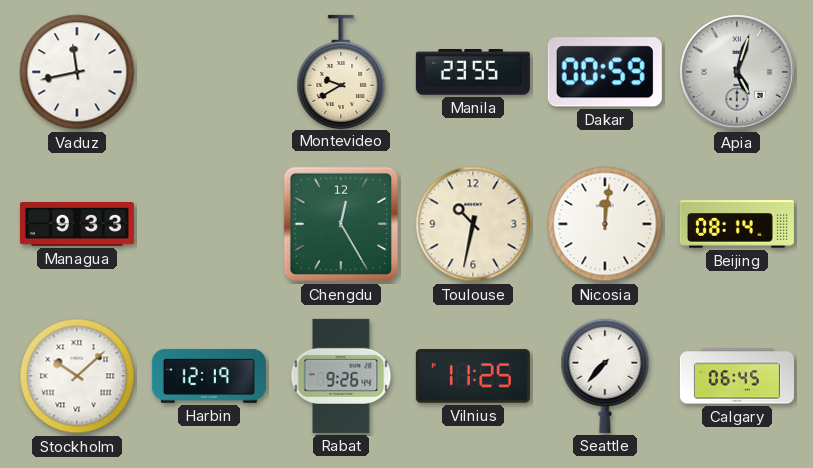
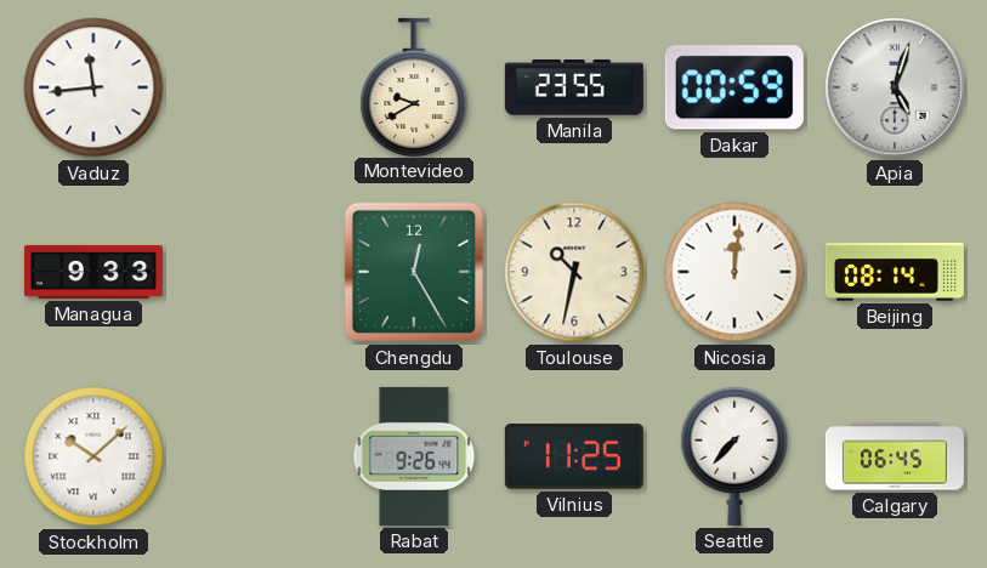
Vaduz: 11:43 -> 11:44
Harbin: 12:19 -> none
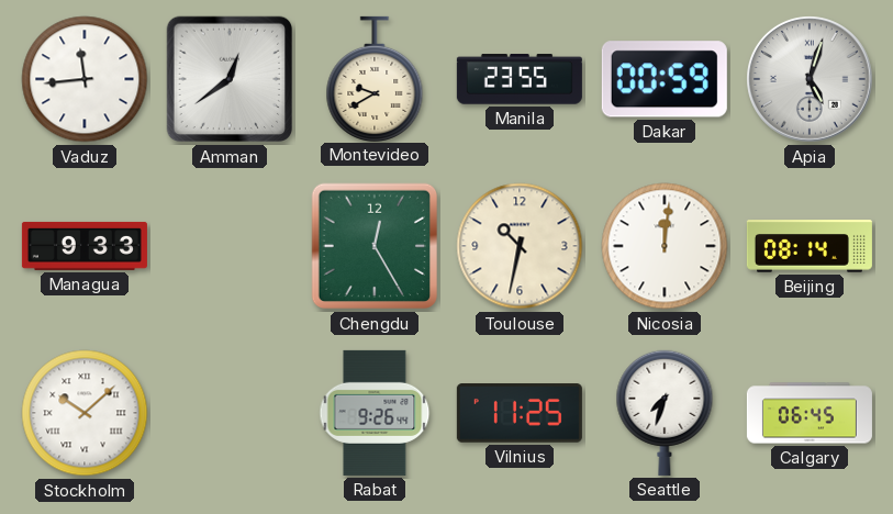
Amman: none -> 12:39
Seattle: 7:37 -> 7:33
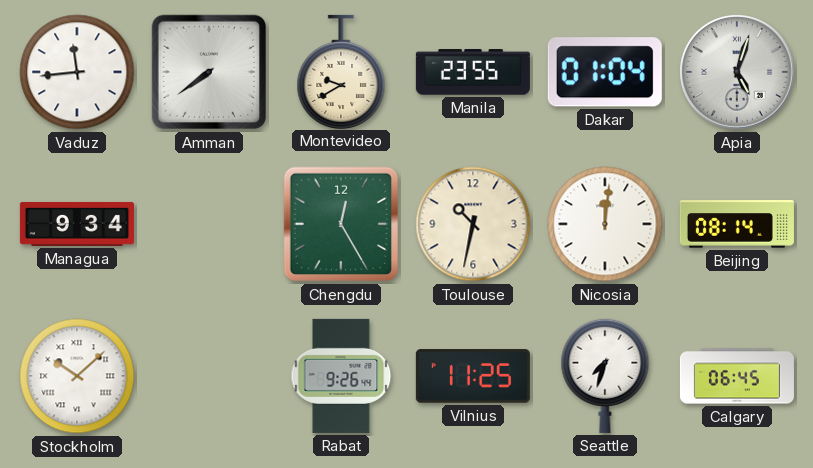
Amman: 12:39 -> 7:39
Dakar: 00:59 -> 01:04
Managua: 9:33 -> 9:34
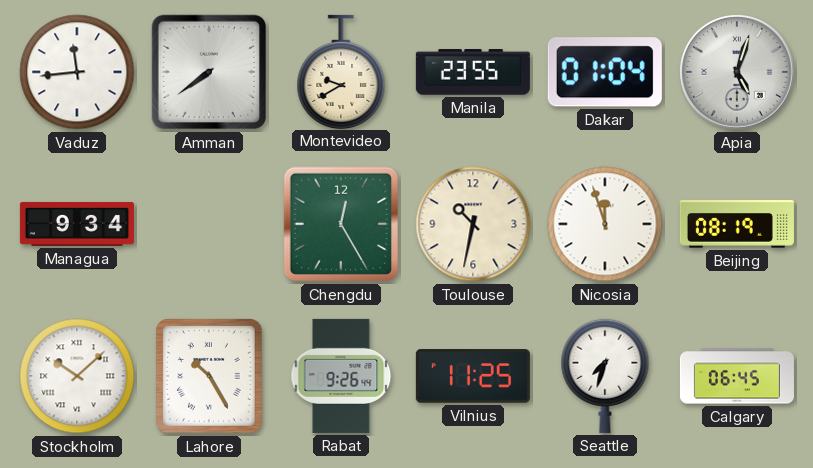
Nicosia: 12:01 -> 11:57
Beijing: 08:14 -> 08:19
Lahore: none -> 10:25
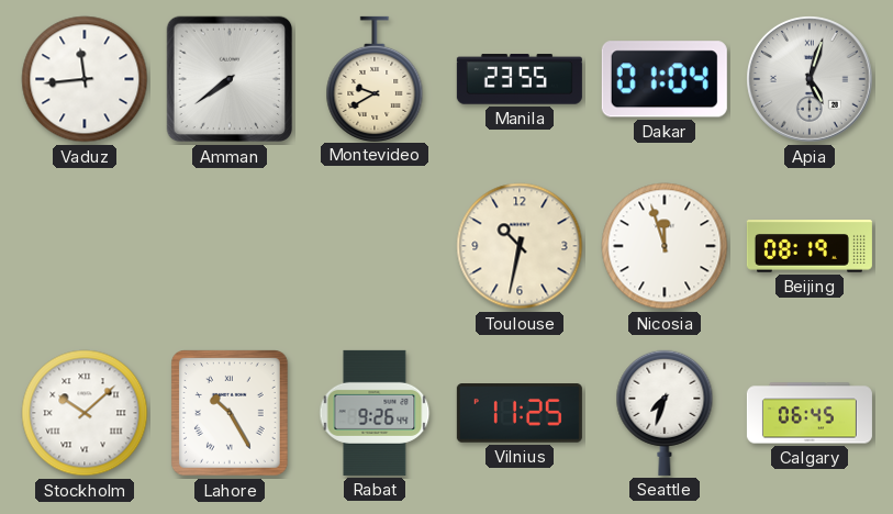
Managua: 9:34 -> none
Chengdu: 12:25 -> none
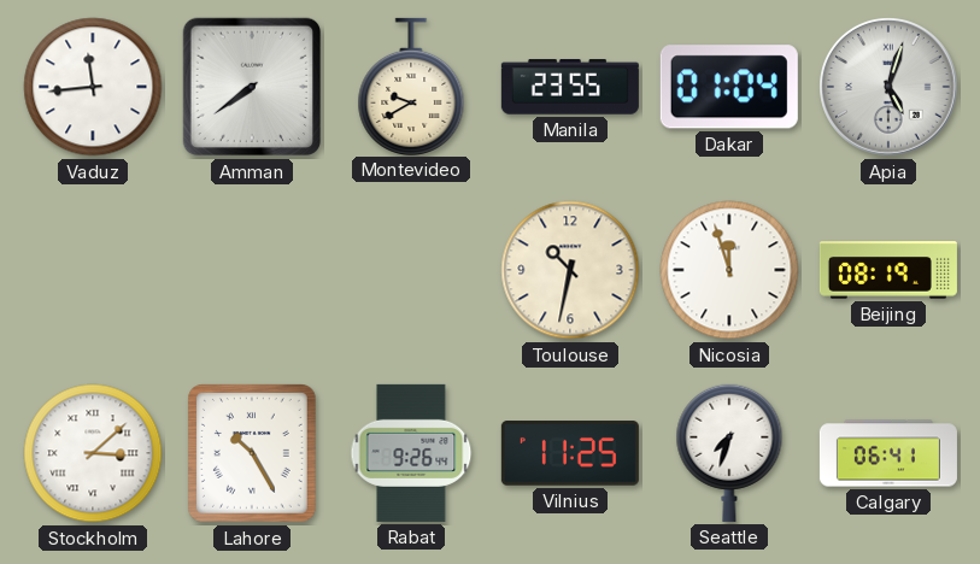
Stockholm: 10:08 -> 3:08
Calgary: 06:45 -> 06:41
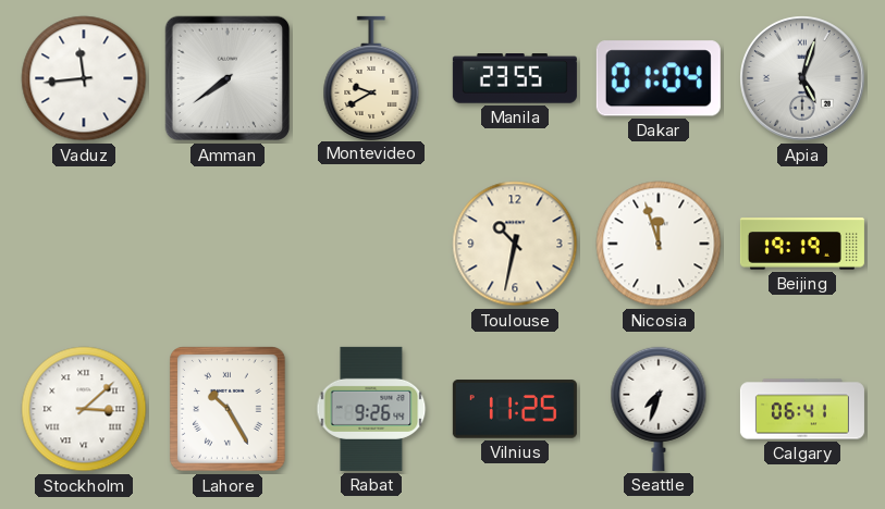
Beijing: 08:19 -> 19:19
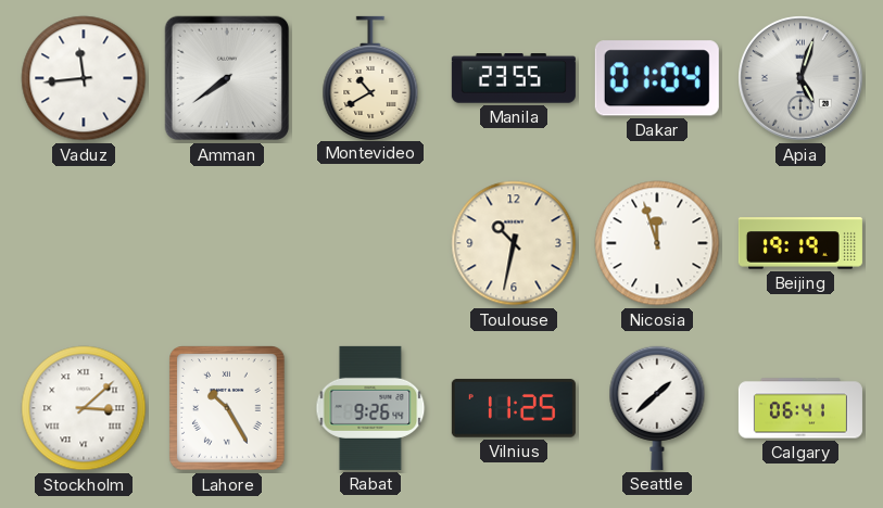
Montevideo: 9:40 -> 10:40
Seattle: 7:33 -> 1:38
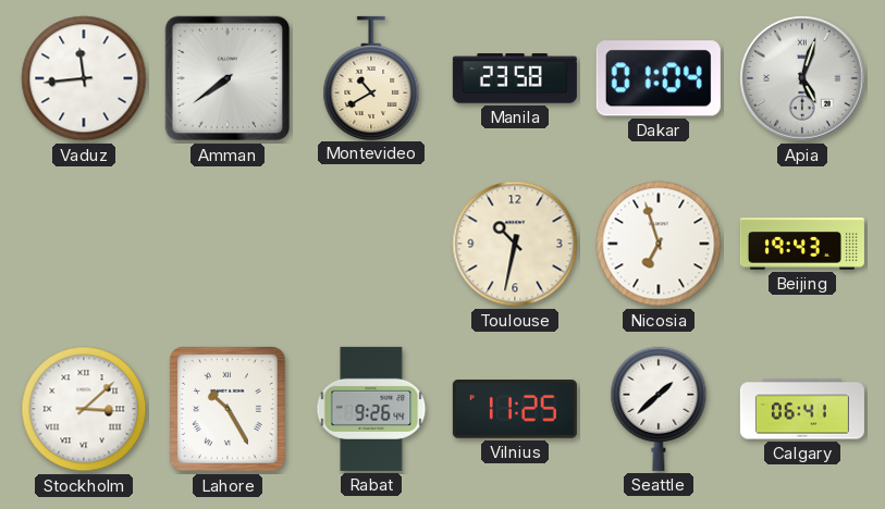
Manila: 23:55 -> 23:58
Nicosia: 11:57 -> 6:57
Beijing: 19:19 -> 19:43
